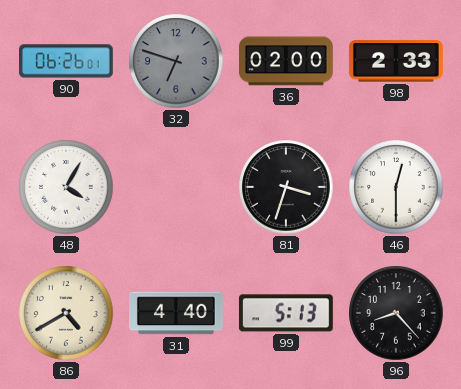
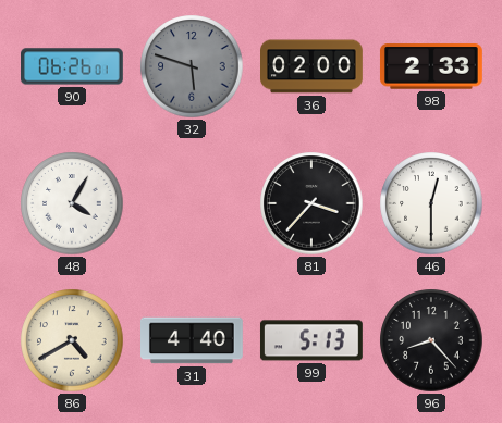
32: 6:48 -> 5:48
81: 3:33 -> 3:37
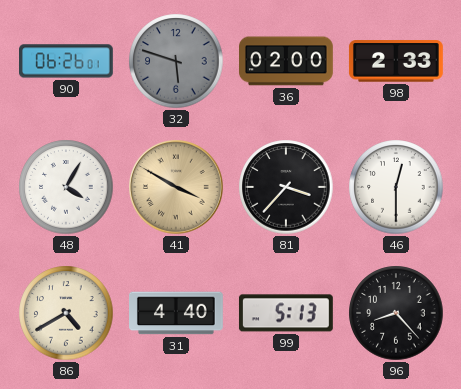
41: none -> 3:50
